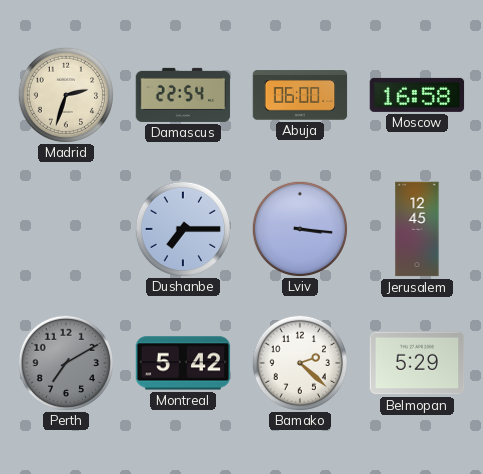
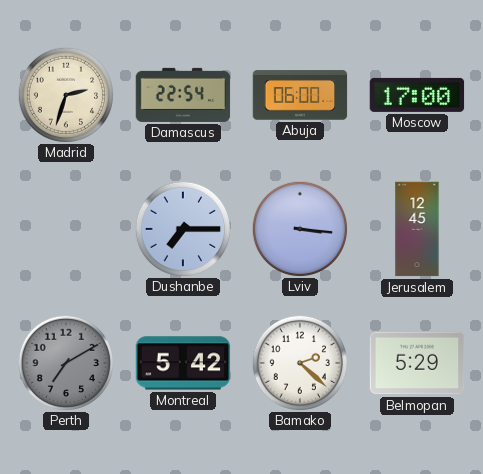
Moscow: 16:58 -> 17:00
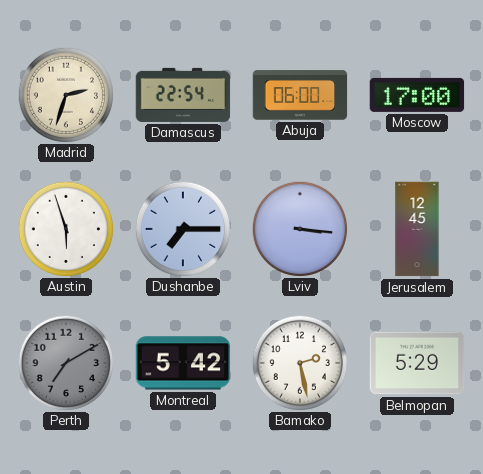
Austin: none -> 5:57
Bamako: 2:22 -> 2:28
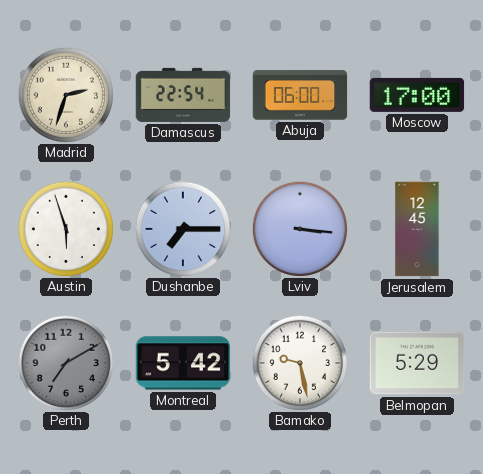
Bamako: 2:28 -> 9:28
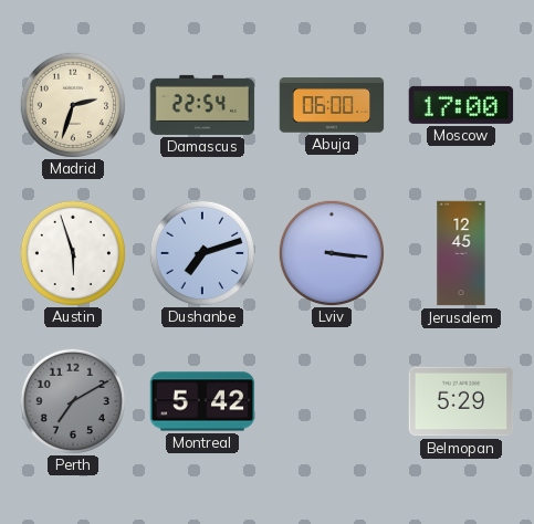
Dushanbe: 7:15 -> 7:12
Bamako: 9:28 -> none
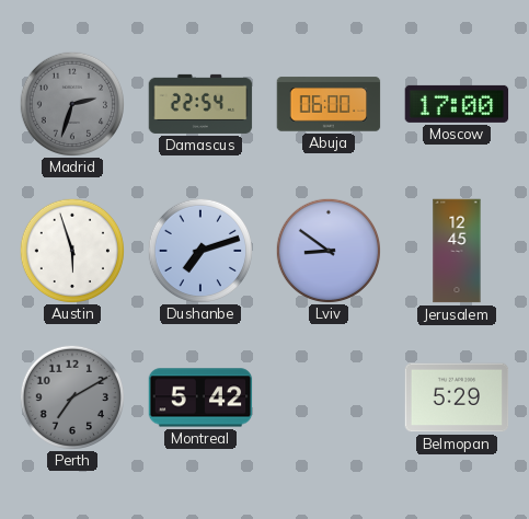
Madrid dial: cream -> grey
Lviv: 3:16 -> 8:51
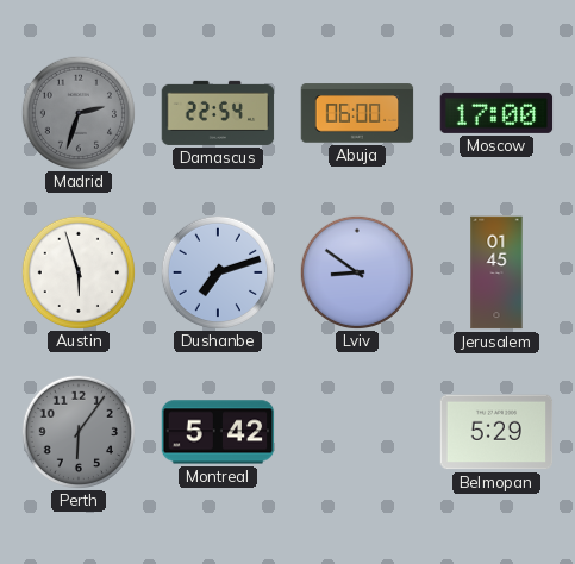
Jerusalem: 12:45 -> 01:45
Perth: 7:10 -> 6:06
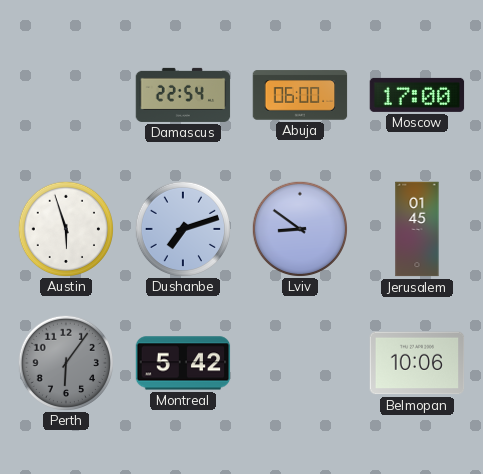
Madrid: 2:33 -> none
Belmopan: 5:29 -> 10:06
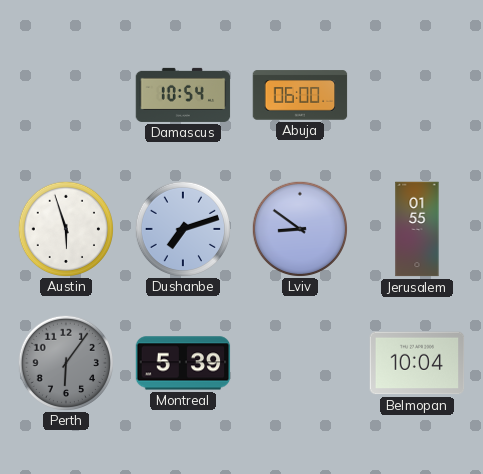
Damascus: 22:54 -> 10:54
Moscow: 17:00 -> none
Jerusalem: 01:45 -> 01:55
Montreal: 5:42 -> 5:39
Belmopan: 10:06 -> 10:04
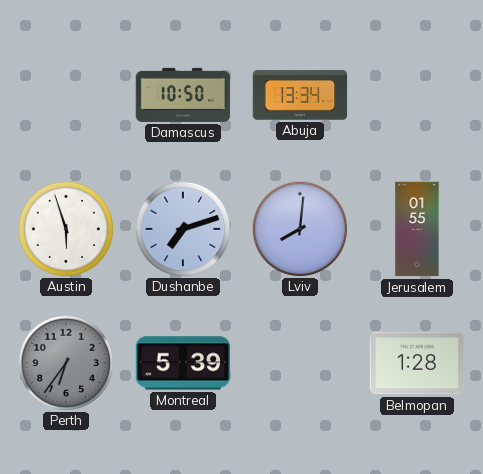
Damascus: 10:54 -> 10:50
Abuja: 06:00 -> 13:34
Lviv: 8:51 -> 8:01
Perth: 6:06 -> 6:36
Belmopan: 10:04 -> 1:28
